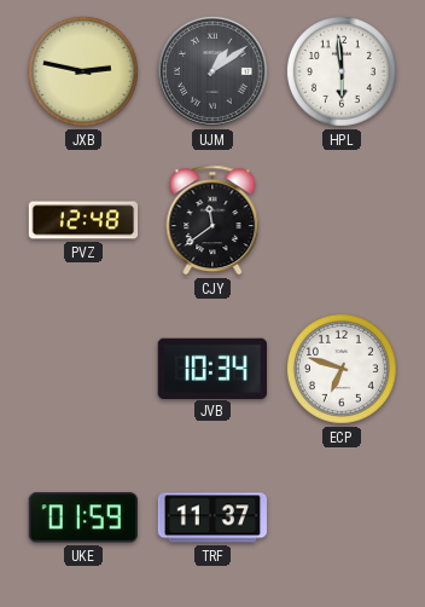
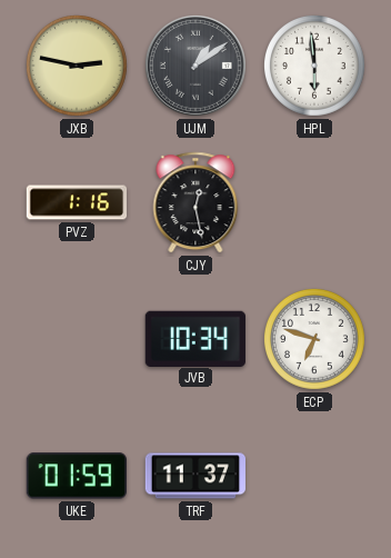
PVZ: 12:48 -> 1:16
CJY: 11:39 -> 12:28
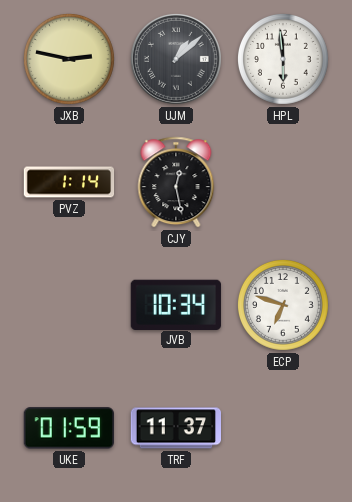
UJM: 1:09 -> 1:08
PVZ: 1:16 -> 1:14
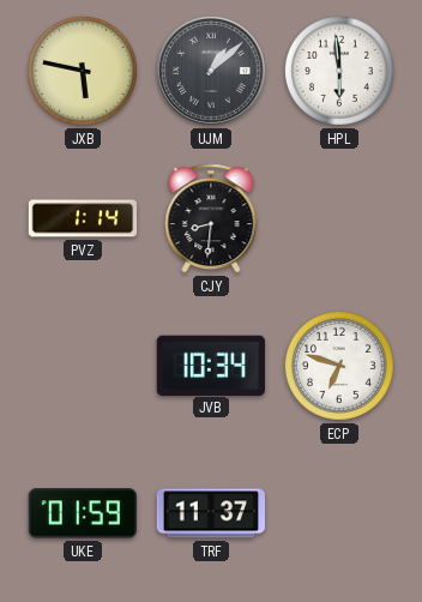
JXB: 2:47 -> 5:47
CJY: 12:28 -> 8:31
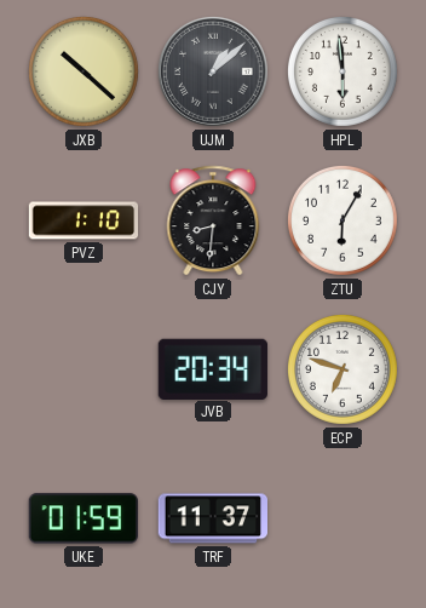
JXB: 5:47 -> 10:22
PVZ: 1:14 -> 1:10
ZTU: none -> 6:05
JVB: 10:34 -> 20:34
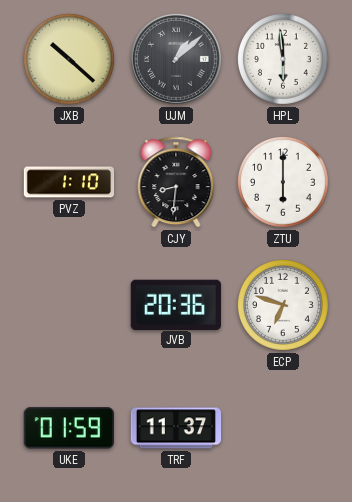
ZTU: 6:05 -> 6:00
JVB: 20:34 -> 20:36
